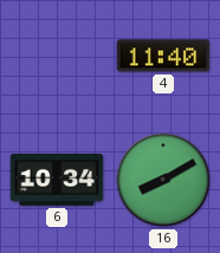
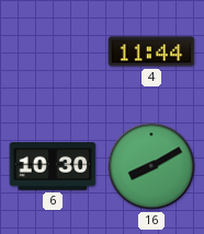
4: 11:40 -> 11:44
6: 10:34 -> 10:30
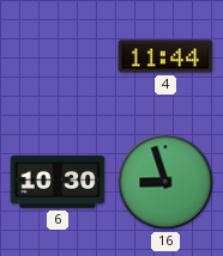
16: 8:10 -> 8:57
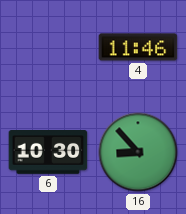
4: 11:44 -> 11:46
16: 8:57 -> 8:53
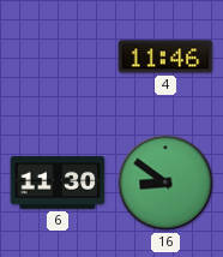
6: 10:30 -> 11:30
16: 8:53 -> 8:51
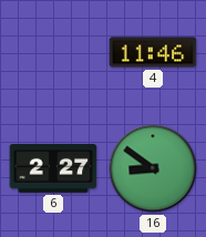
6: 11:30 -> 2:27
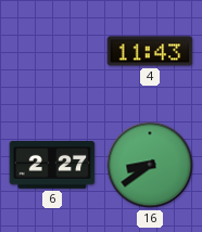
4: 11:46 -> 11:43
16: 8:51 -> 8:39
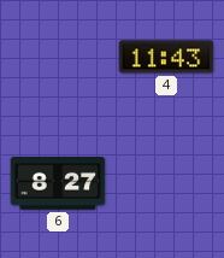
6: 2:27 -> 8:27
16: 8:39 -> none
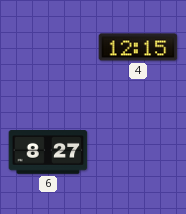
4: 11:43 -> 12:15
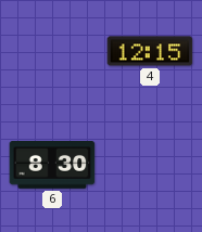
6: 8:27 -> 8:30
